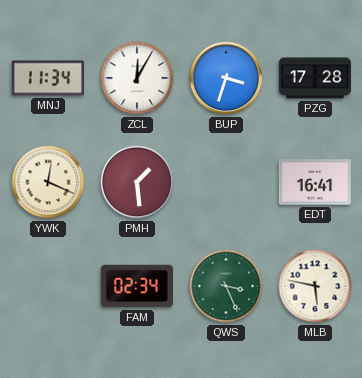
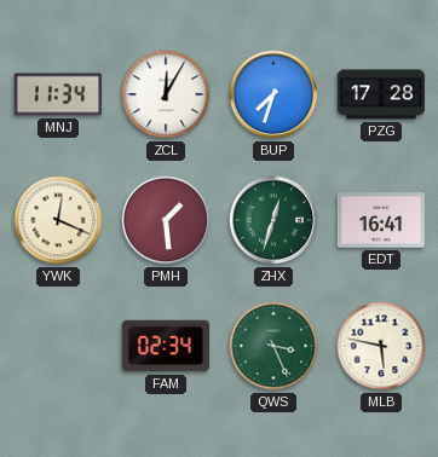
BUP: 3:33 -> 7:33
ZHX: none -> 12:33
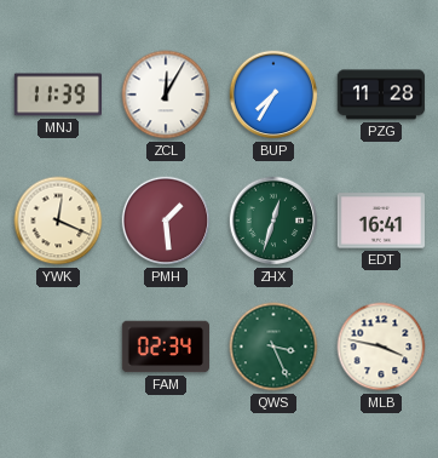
MNJ: 11:34 -> 11:39
BUP: 7:33 -> 7:35
PZG: 17:28 -> 11:28
MLB: 5:47 -> 3:47
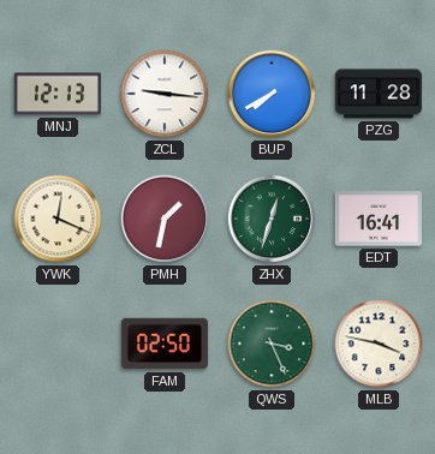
MNJ: 11:39 -> 12:13
ZCL: 12:05 -> 9:16
BUP: 7:35 -> 7:40
PMH: 1:29 -> 1:32
FAM: 02:34 -> 02:50
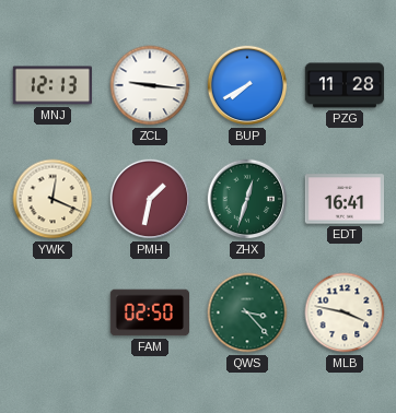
QWS: 3:26 -> 3:23
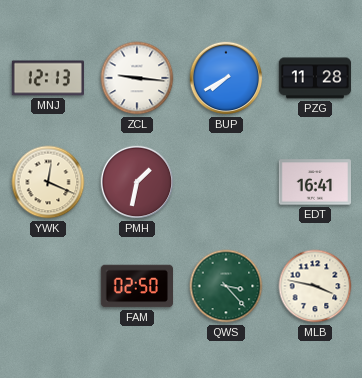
ZHX: 12:33 -> none
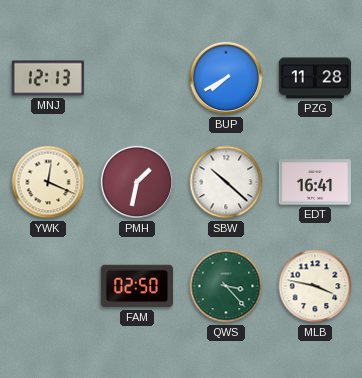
ZCL: 9:16 -> none
SBW: none -> 10:22
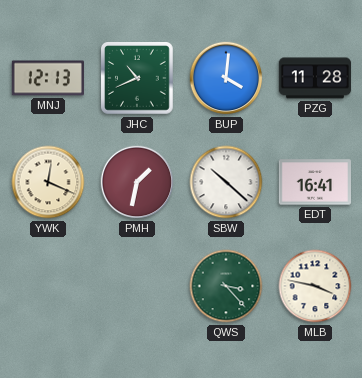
JHC: none -> 10:41
BUP: 7:40 -> 4:01
FAM: 02:50 -> none
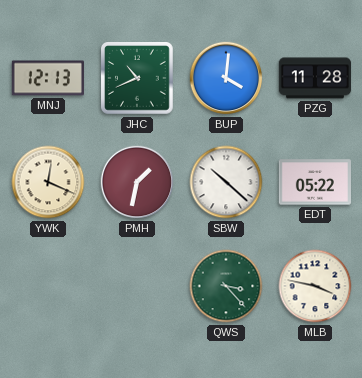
EDT: 16:41 -> 05:22
